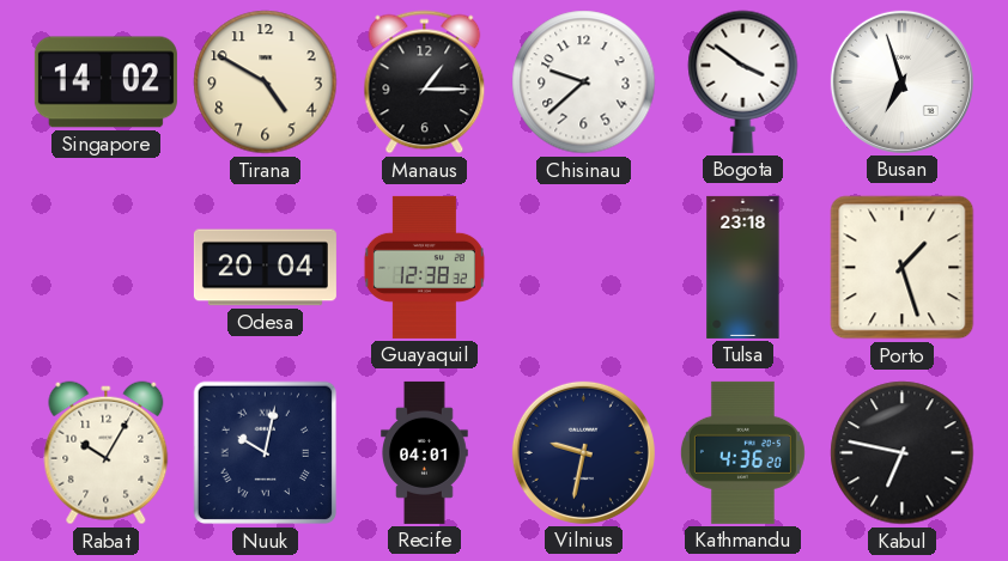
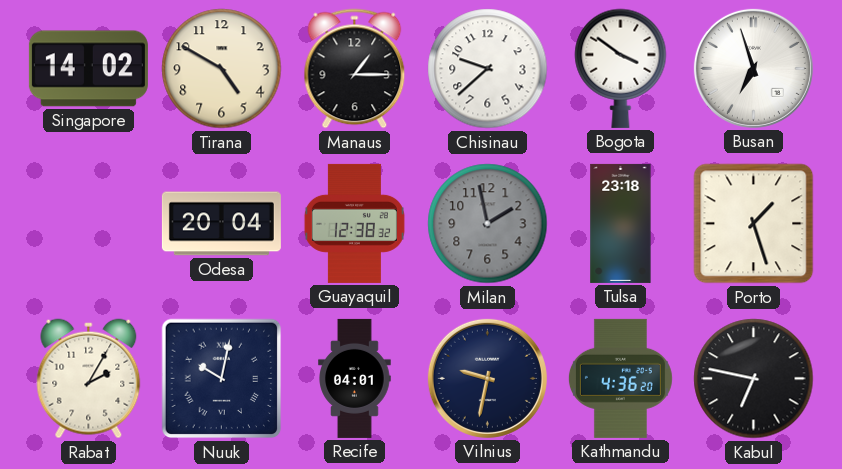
Milan: none -> 1:58
Rabat: 10:05 -> 2:05
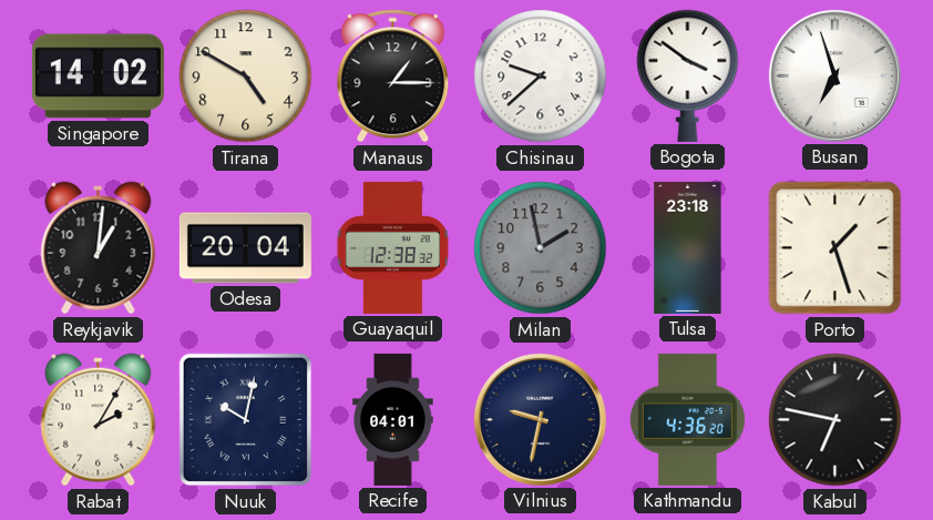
Reykjavik: none -> 1:01
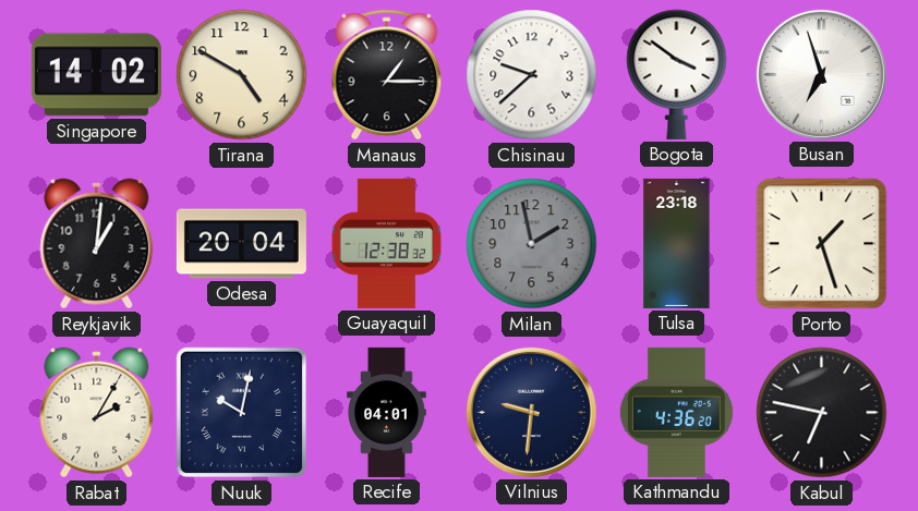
Vilnius: 9:32 -> 9:31
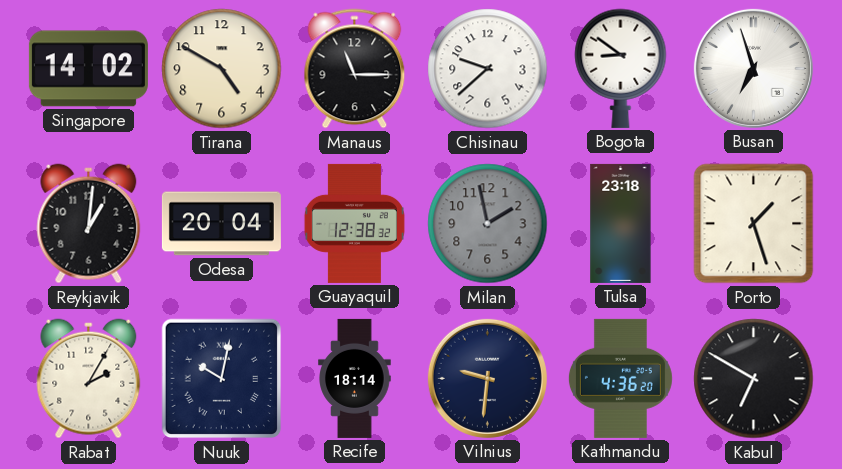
Manaus: 1:15 -> 11:15
Bogota: 3:51 -> 8:51
Recife: 04:01 -> 18:14
Kabul: 6:47 -> 6:50
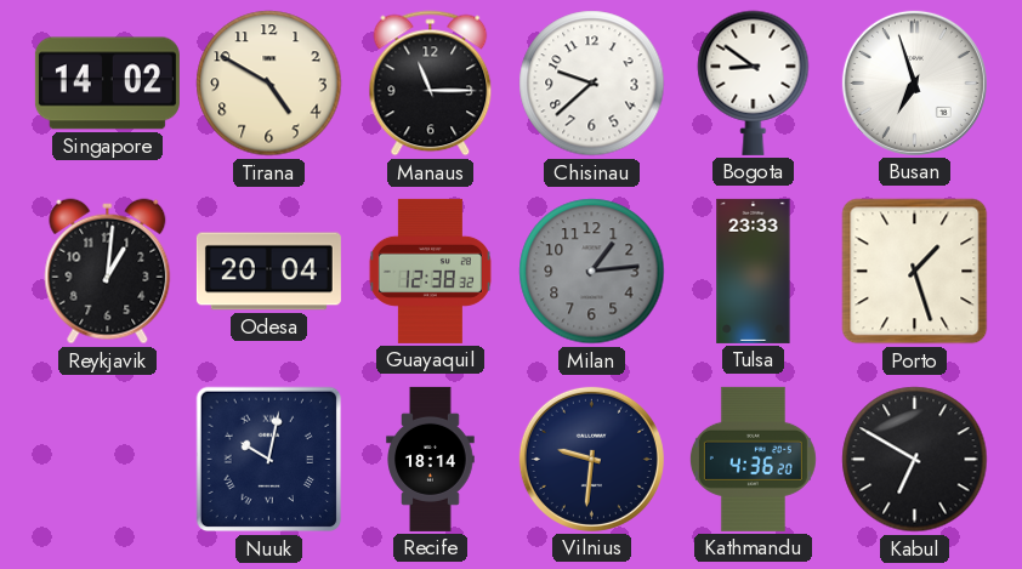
Milan: 1:58 -> 1:14
Tulsa: 23:18 -> 23:33
Rabat: 2:05 -> none
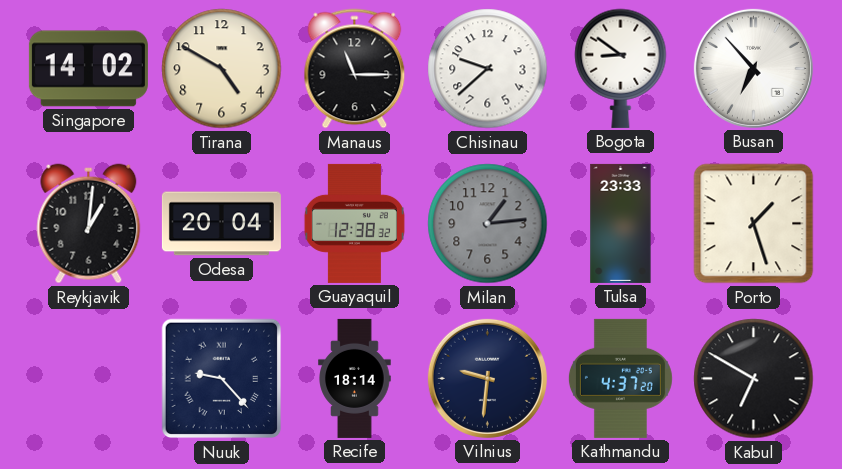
Busan: 6:57 -> 6:53
Nuuk: 10:02 -> 9:23
Kathmandu: 4:36 -> 4:37
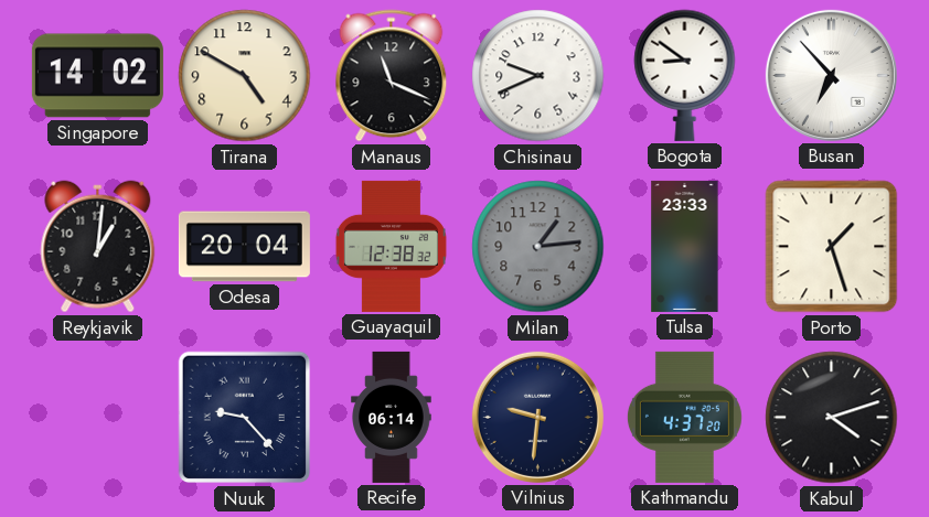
Manaus: 11:15 -> 11:19
Chisinau: 9:38 -> 9:41
Recife: 18:14 -> 06:14
Kabul: 6:50 -> 4:12
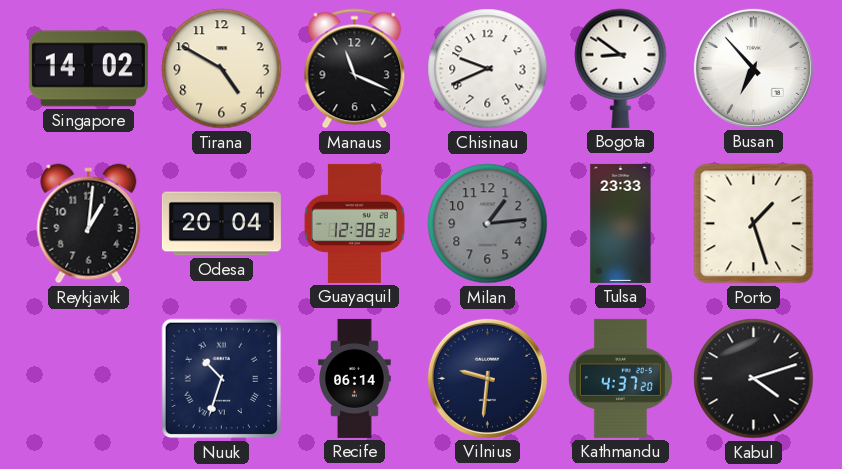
Nuuk: 9:23 -> 10:33
